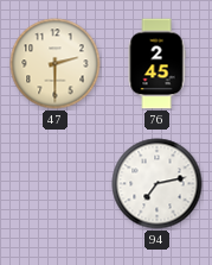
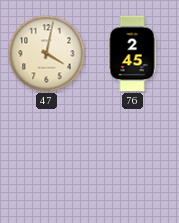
47: 2:30 -> 4:02
94: 7:13 -> none
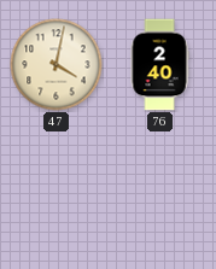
76: 2:45 -> 2:40
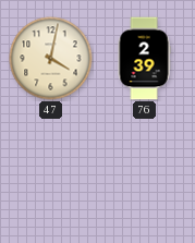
76: 2:40 -> 2:39
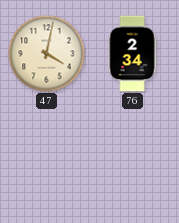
76: 2:39 -> 2:34
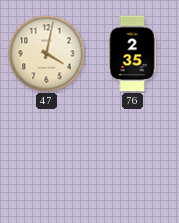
76: 2:34 -> 2:35
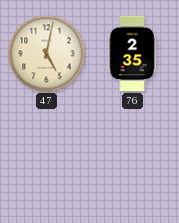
47: 4:02 -> 5:02
